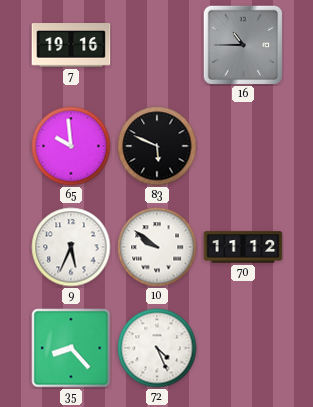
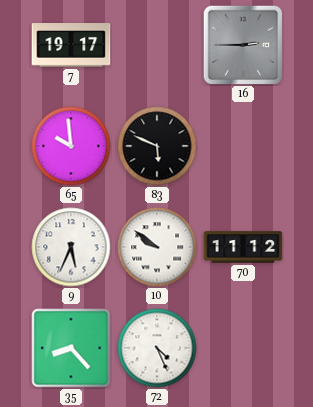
7: 19:16 -> 19:17
16: 10:45 -> 2:45
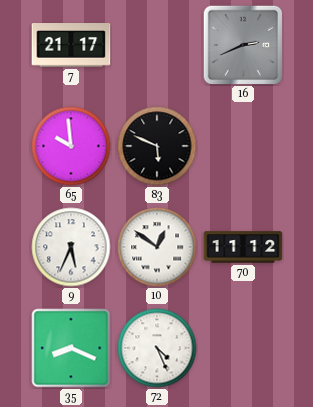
7: 19:17 -> 21:17
16: 2:45 -> 2:41
10: 9:51 -> 12:51
35: 8:23 -> 8:19
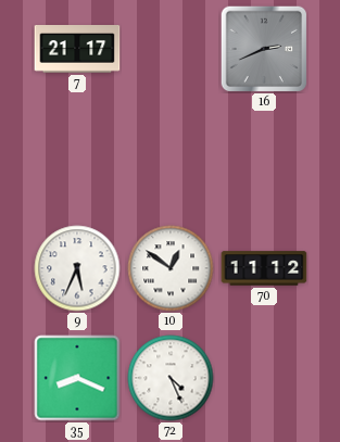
65: 9:59 -> none
83: 5:49 -> none
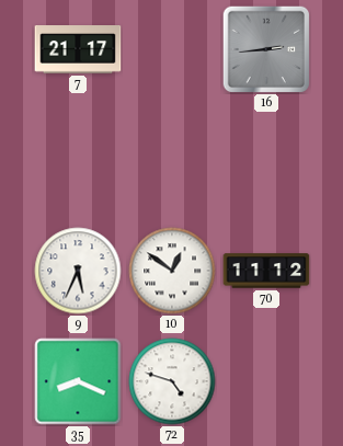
16: 2:41 -> 2:44
72: 4:26 -> 4:48
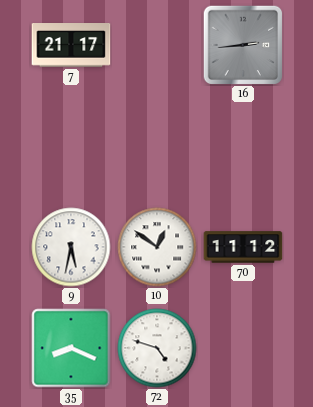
9: 5:34 -> 5:32
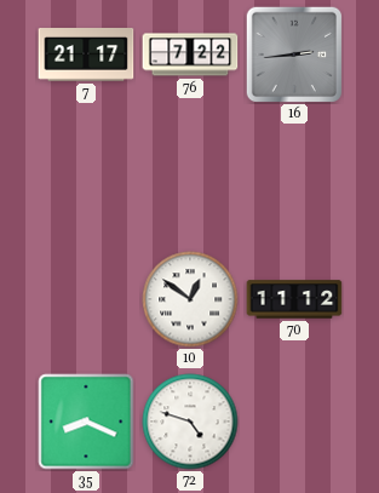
76: none -> 7:22
9: 5:32 -> none
